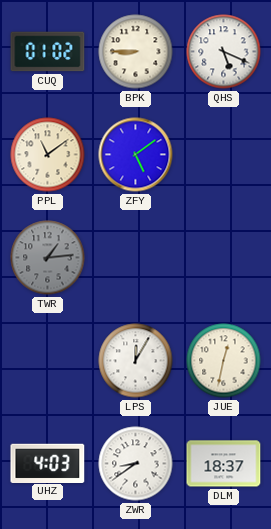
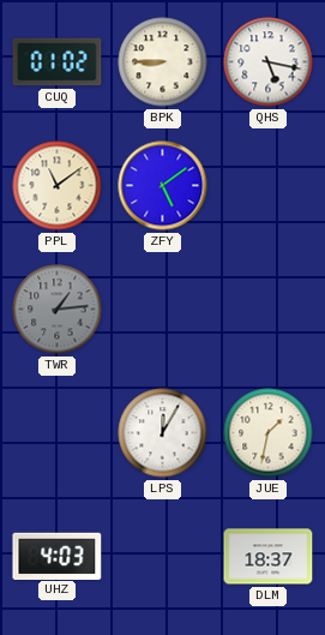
QHS: 5:19 -> 5:17
JUE: 12:32 -> 1:32
ZWR: 8:39 -> none
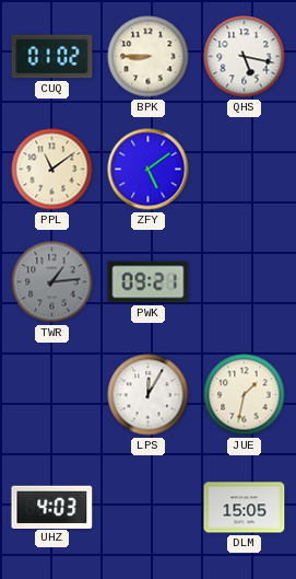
PWK: none -> 09:21
DLM: 18:37 -> 15:05
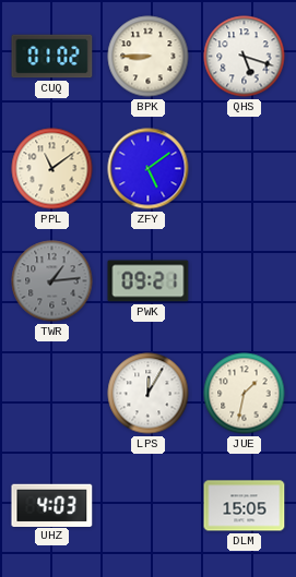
QHS: 5:17 -> 5:18
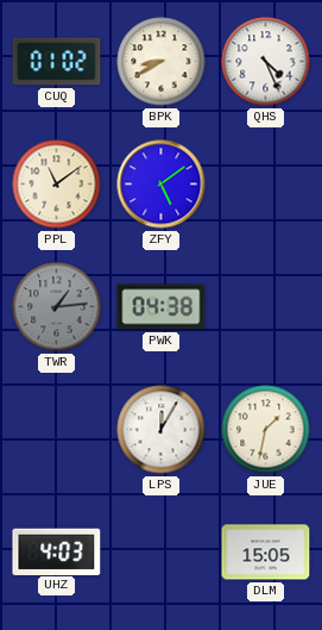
BPK: 8:45 -> 8:40
QHS: 5:18 -> 4:26
PWK: 09:21 -> 04:38
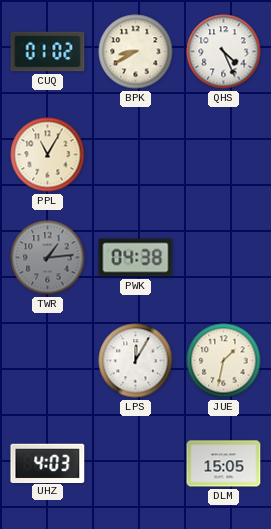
PPL: 11:09 -> 11:05
ZFY: 5:09 -> none
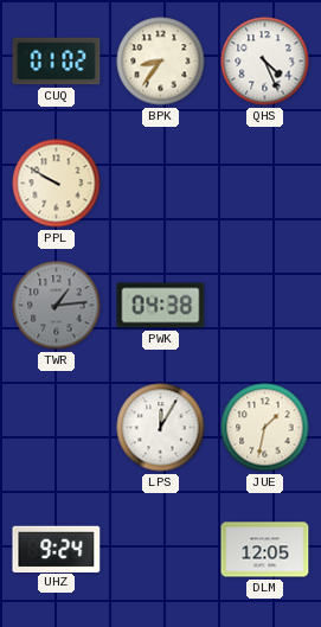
BPK: 8:40 -> 8:36
PPL: 11:05 -> 9:50
UHZ: 4:03 -> 9:24
DLM: 15:05 -> 12:05
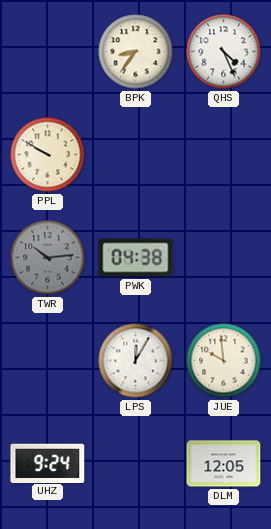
CUQ: 01:02 -> none
TWR: 1:14 -> 10:14
JUE: 1:32 -> 9:59
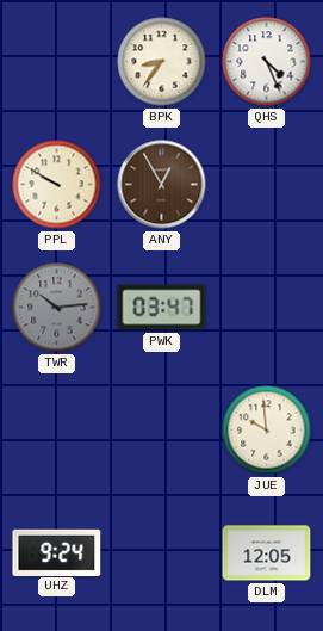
ANY: none -> 12:55
PWK: 04:38 -> 03:47
LPS: 12:05 -> none
